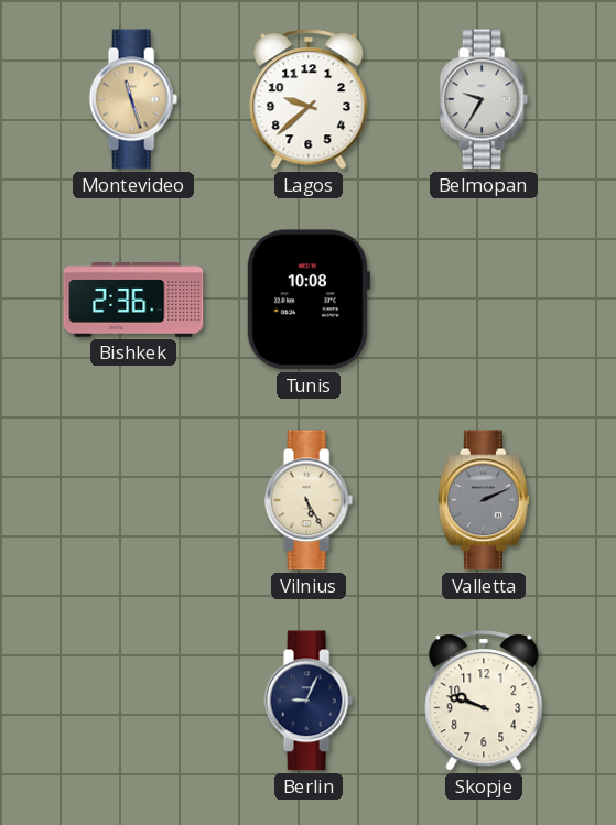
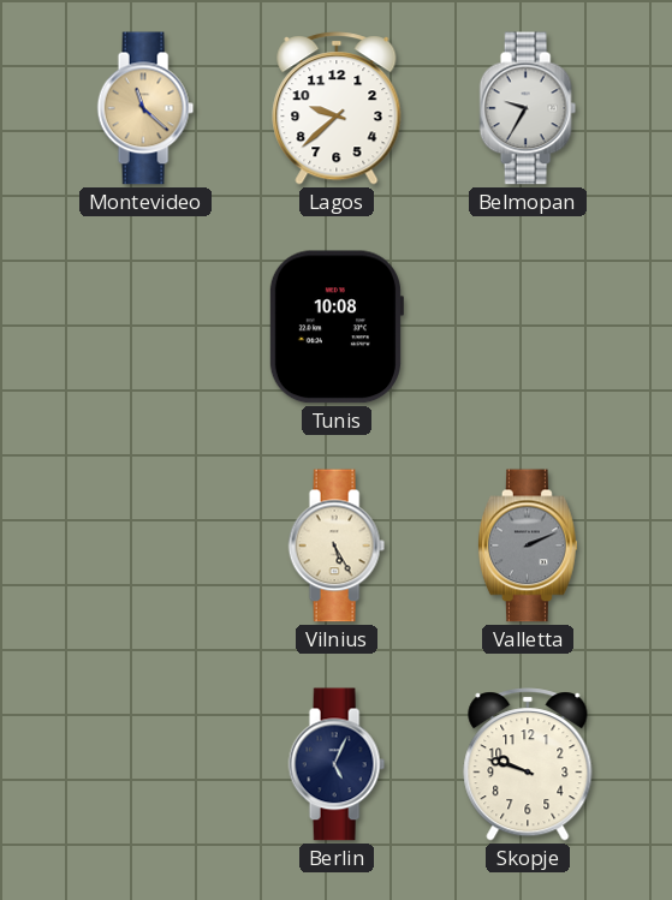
Montevideo: 11:27 -> 11:22
Bishkek: 2:36 -> none
Berlin: 9:04 -> 5:04
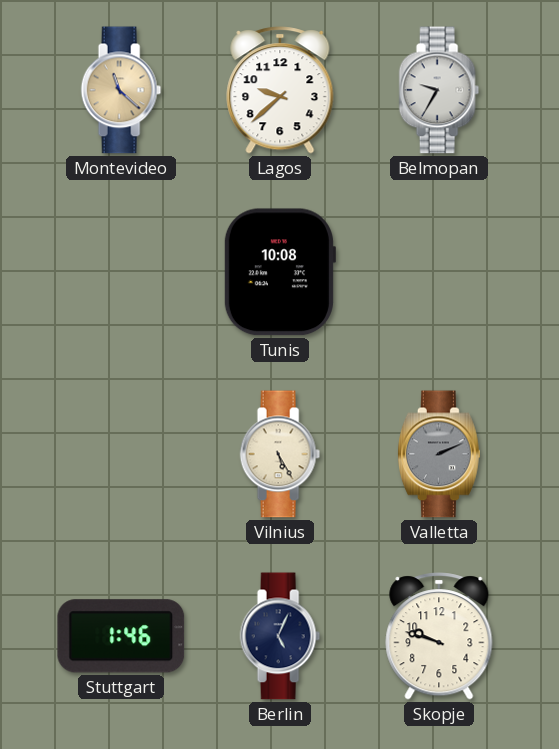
Stuttgart: none -> 1:46
